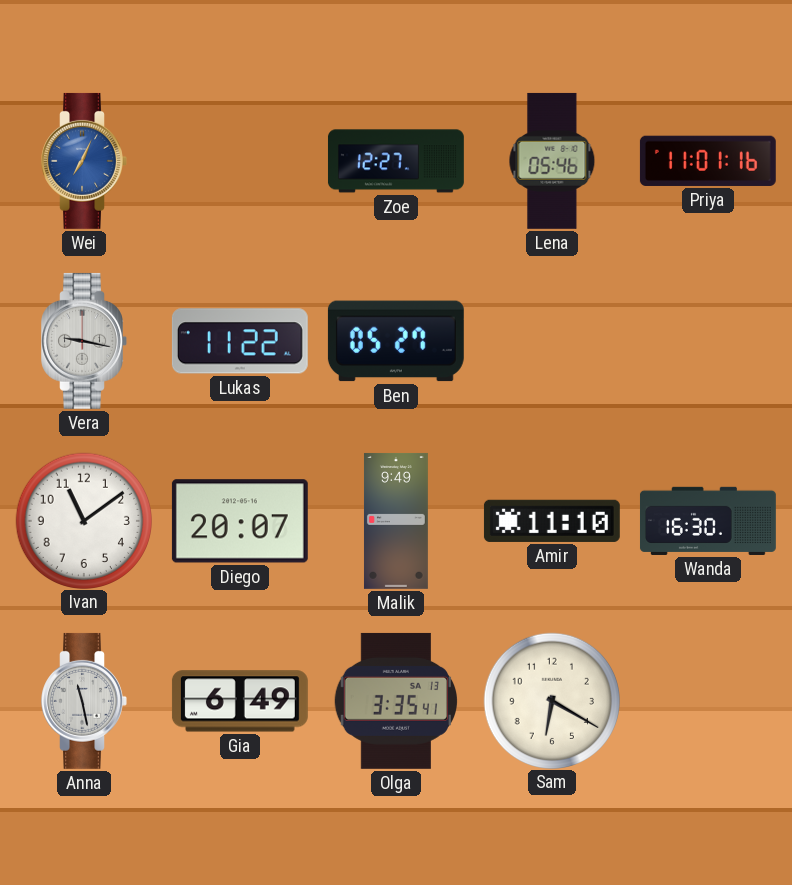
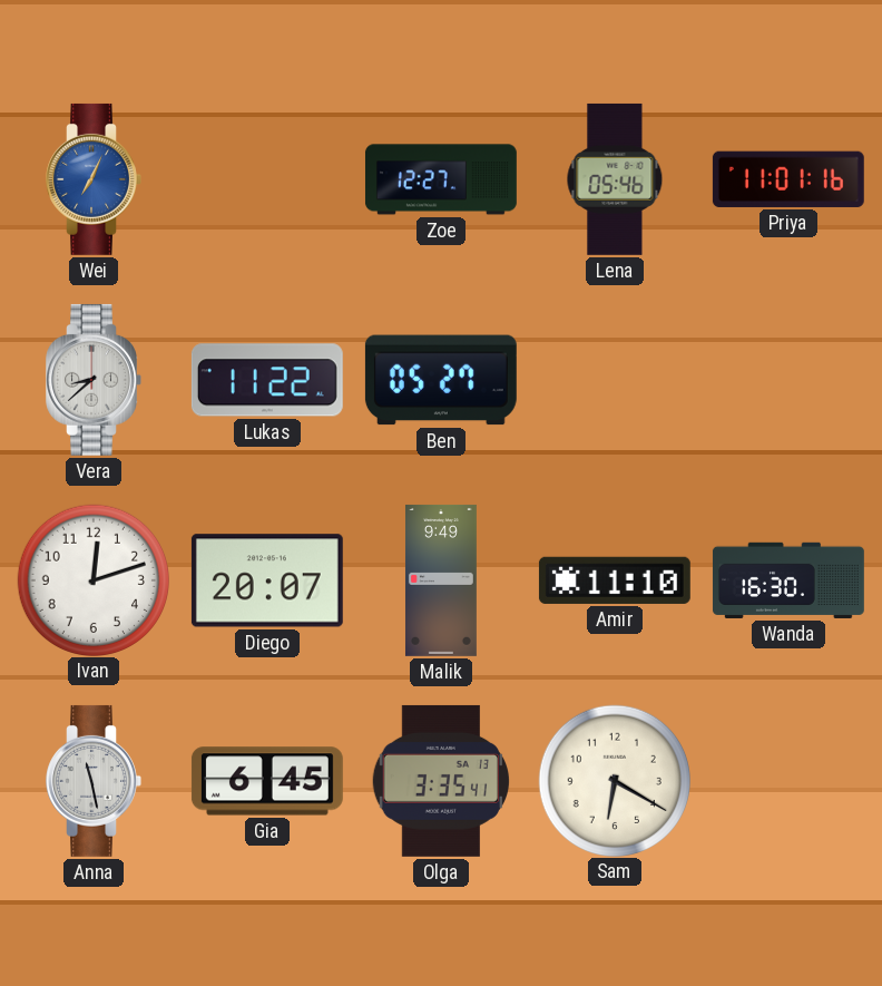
Vera: 9:17 -> 8:38
Ivan: 11:09 -> 12:12
Gia: 6:49 -> 6:45
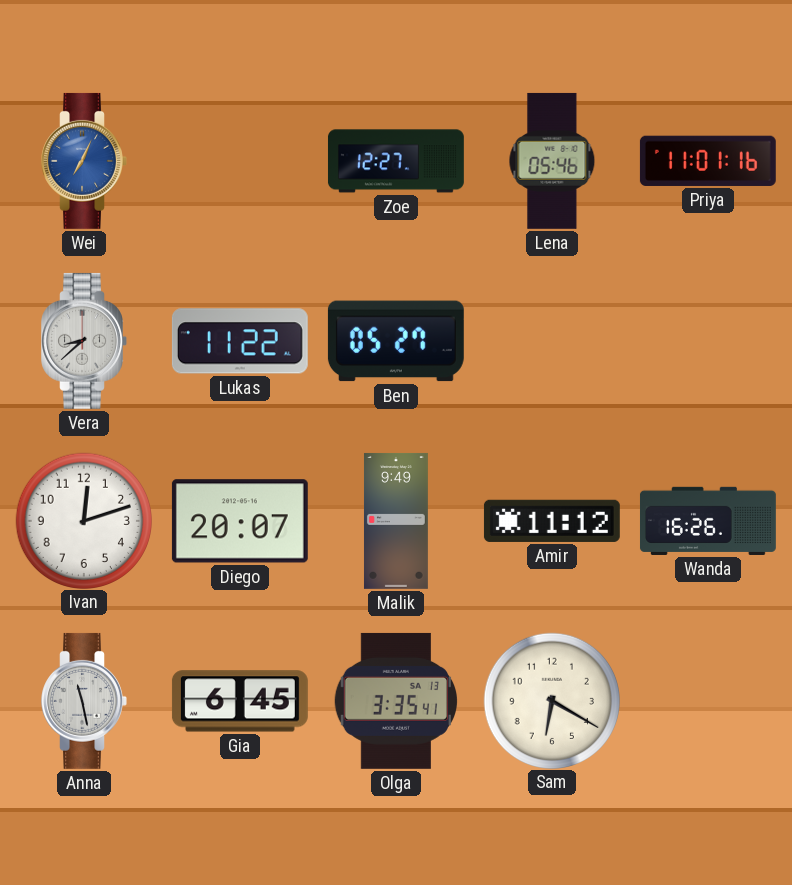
Amir: 11:10 -> 11:12
Wanda: 16:30 -> 16:26
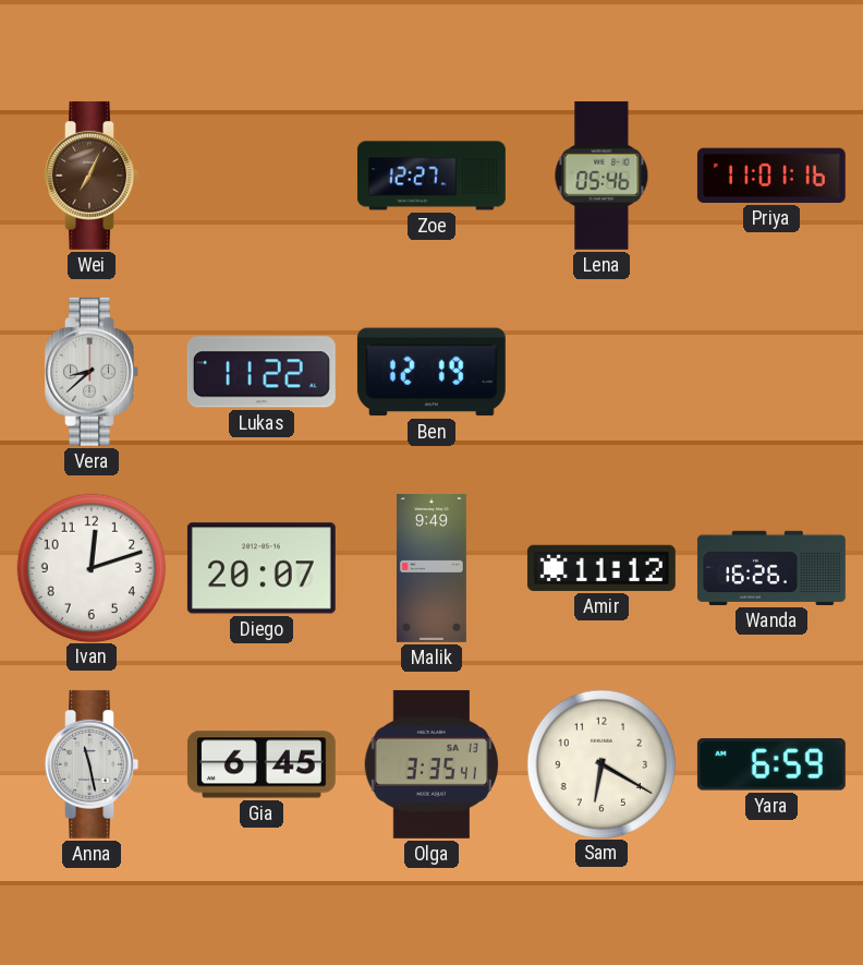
Wei dial: blue -> brown
Ben: 05:27 -> 12:19
Yara: none -> 6:59
